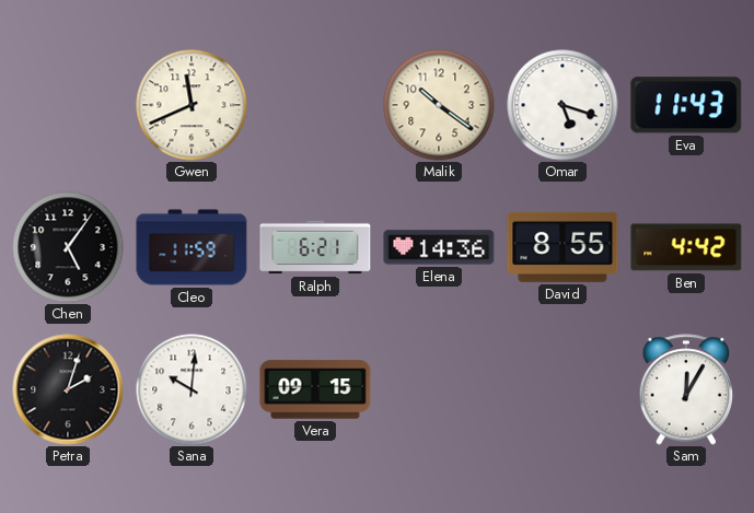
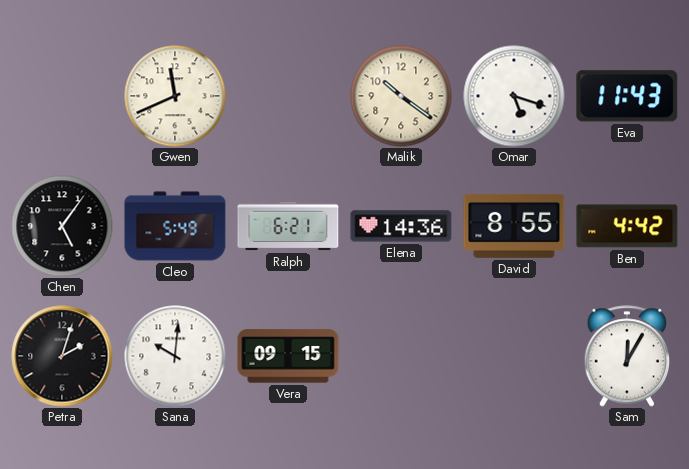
Cleo: 11:59 -> 5:49
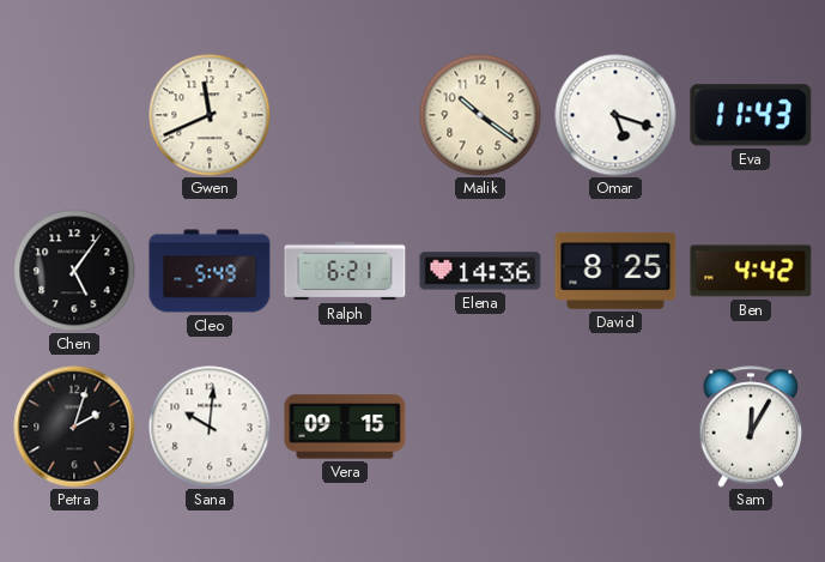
David: 8:55 -> 8:25
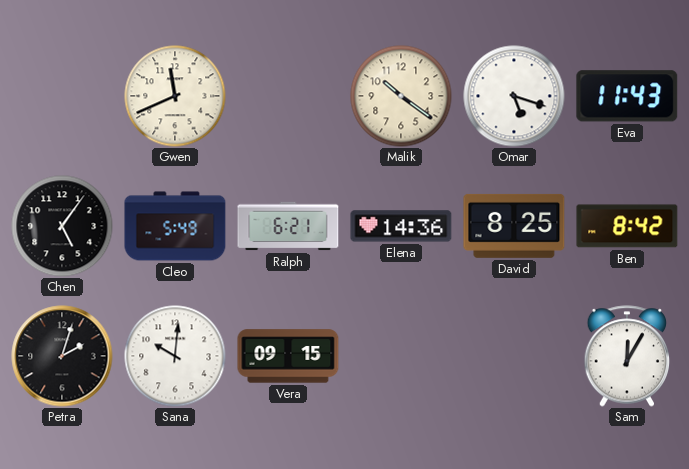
Ben: 4:42 -> 8:42
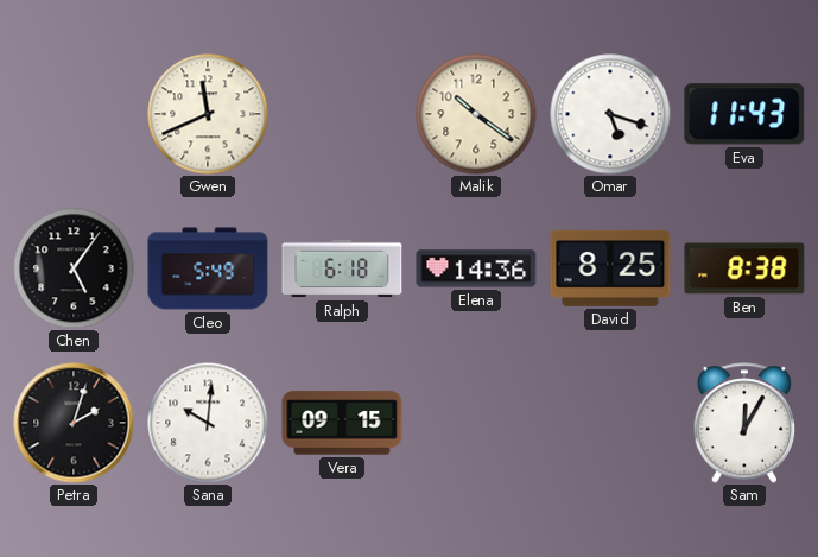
Ralph: 6:21 -> 6:18
Ben: 8:42 -> 8:38
